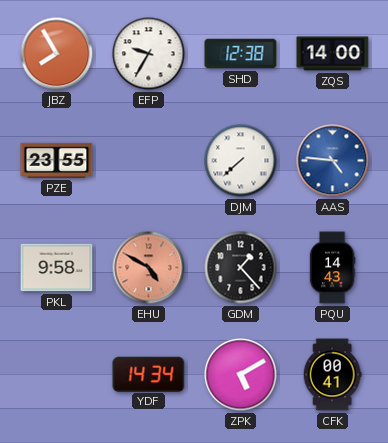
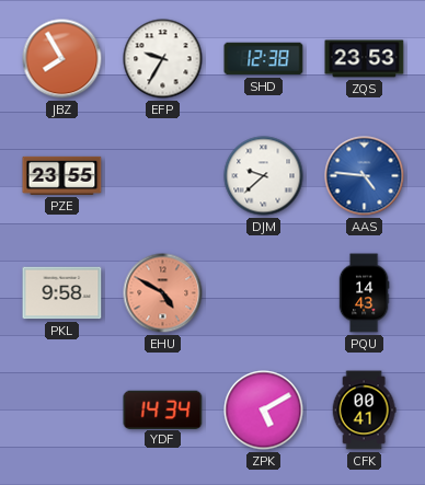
ZQS: 14:00 -> 23:53
DJM: 7:38 -> 9:38
GDM: 1:23 -> none
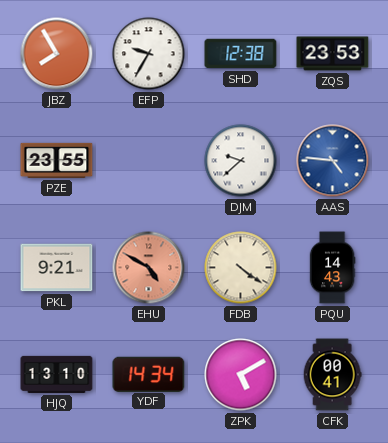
PKL: 9:58 -> 9:21
FDB: none -> 4:21
HJQ: none -> 13:10
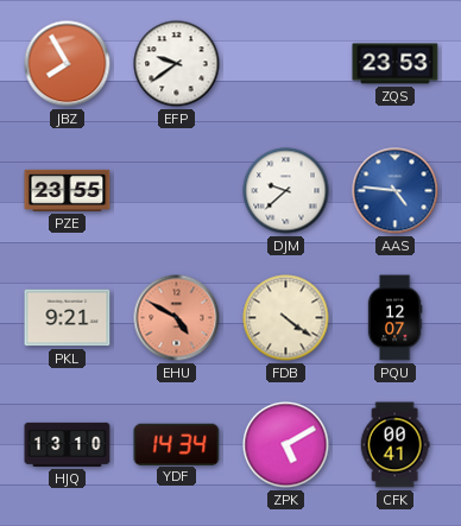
EFP: 9:35 -> 9:39
SHD: 12:38 -> none
PQU: 14:43 -> 12:07
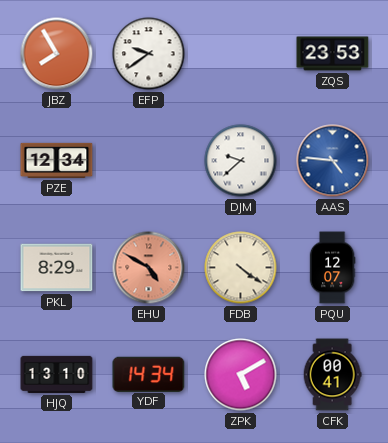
PZE: 23:55 -> 12:34
PKL: 9:21 -> 8:29
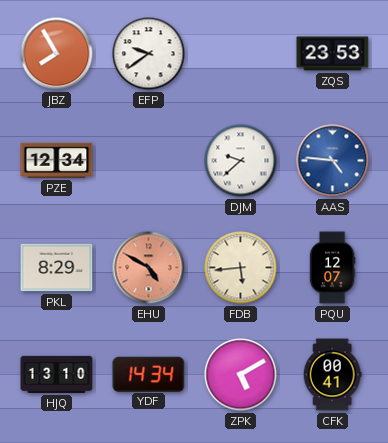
FDB: 4:21 -> 5:44
